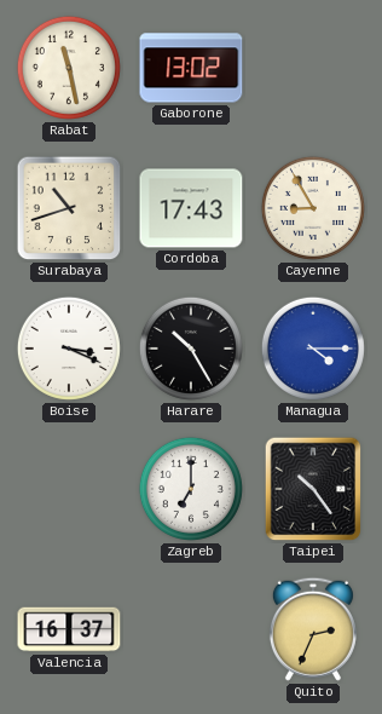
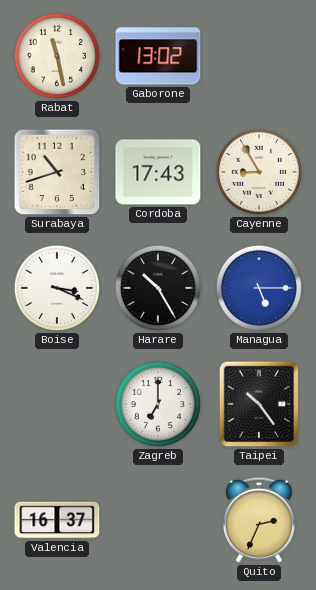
Managua: 4:15 -> 5:15
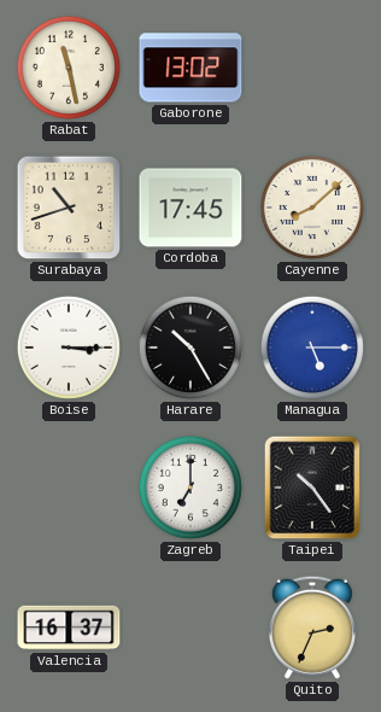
Cordoba: 17:43 -> 17:45
Cayenne: 8:55 -> 8:08
Boise: 3:19 -> 3:15
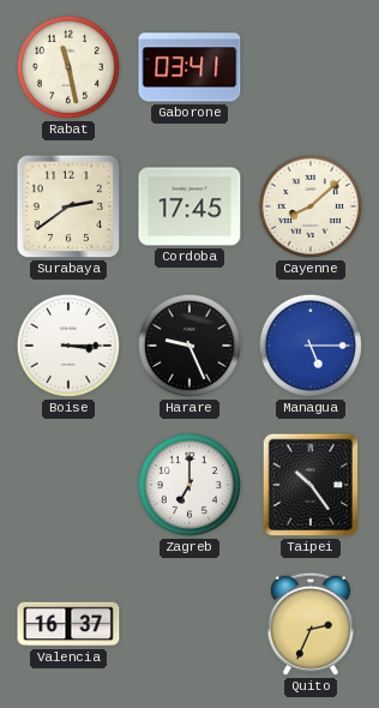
Gaborone: 13:02 -> 03:41
Surabaya: 10:42 -> 2:39
Harare: 10:25 -> 9:26
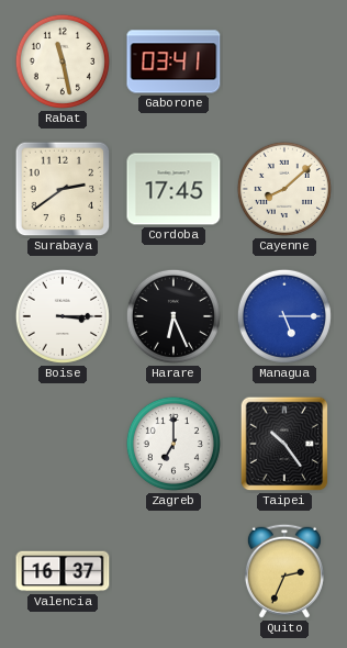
Harare: 9:26 -> 6:26
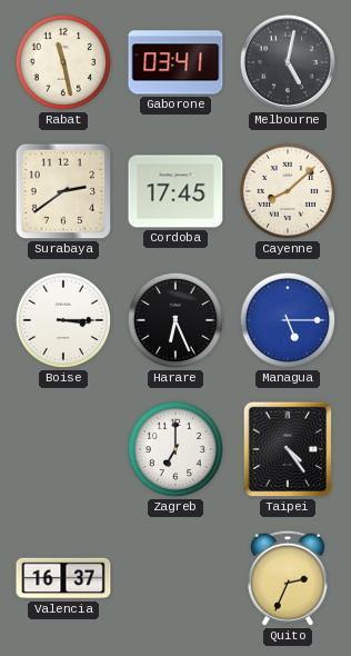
Melbourne: none -> 5:02
Taipei: 10:24 -> 4:24
